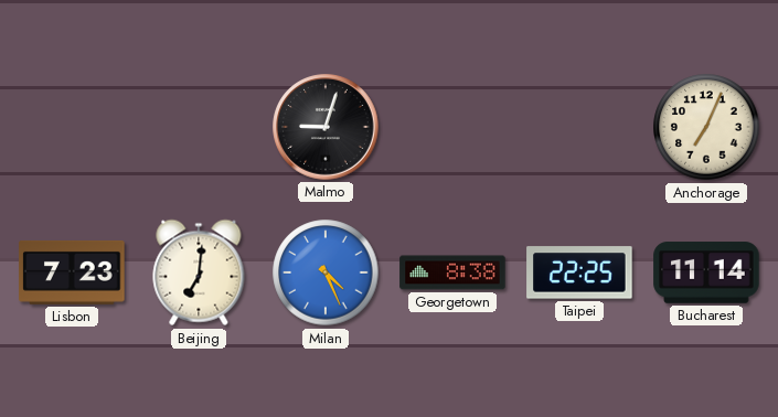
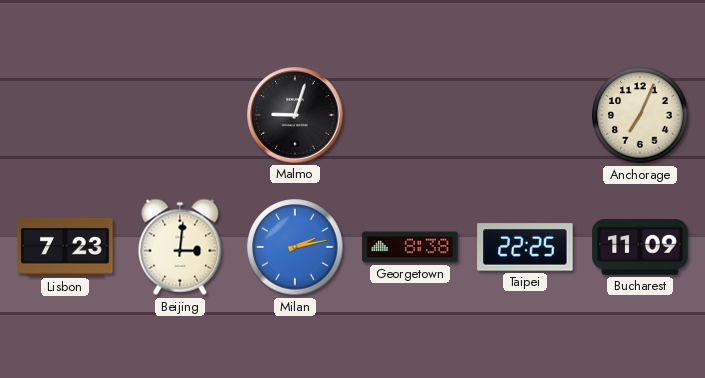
Beijing: 7:01 -> 3:01
Milan: 4:26 -> 2:13
Bucharest: 11:14 -> 11:09
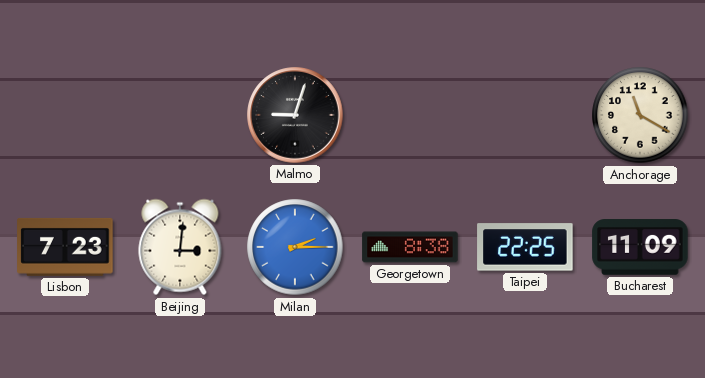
Anchorage: 7:04 -> 11:20
Milan: 2:13 -> 2:15
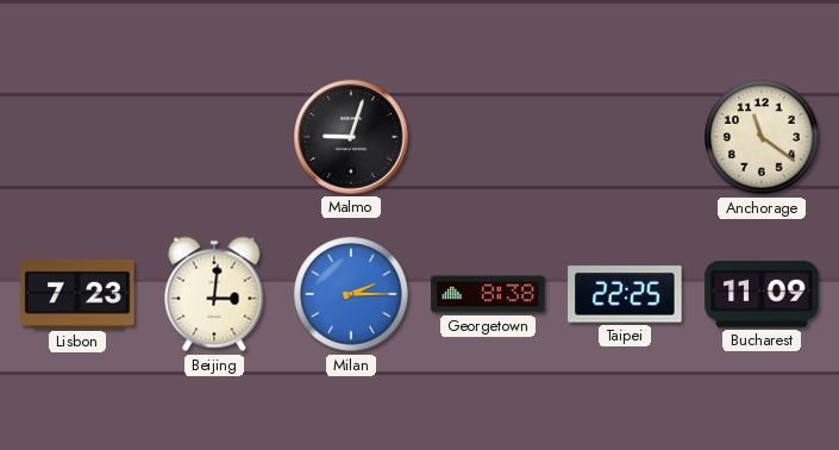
Anchorage: 11:20 -> 11:21
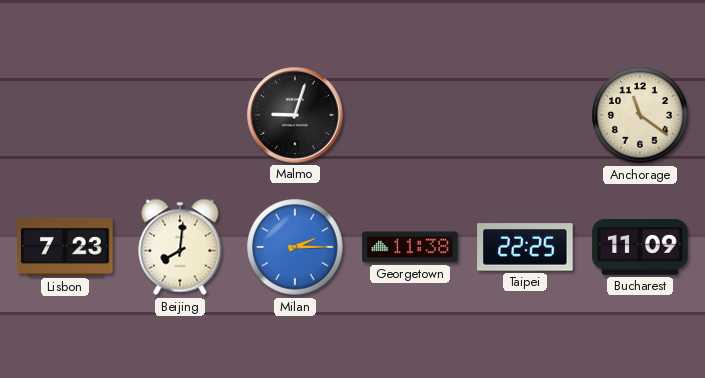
Beijing: 3:01 -> 8:01
Georgetown: 8:38 -> 11:38
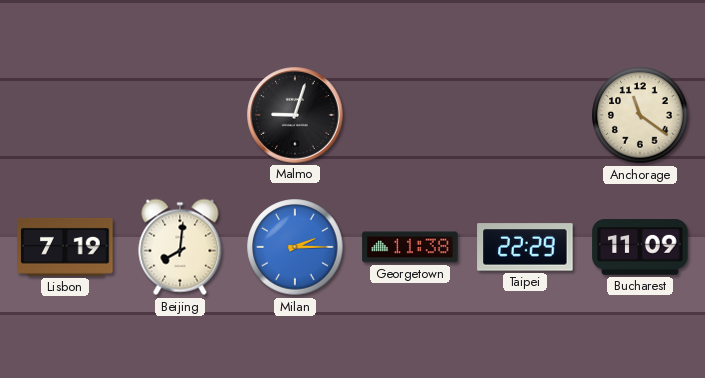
Lisbon: 7:23 -> 7:19
Taipei: 22:25 -> 22:29
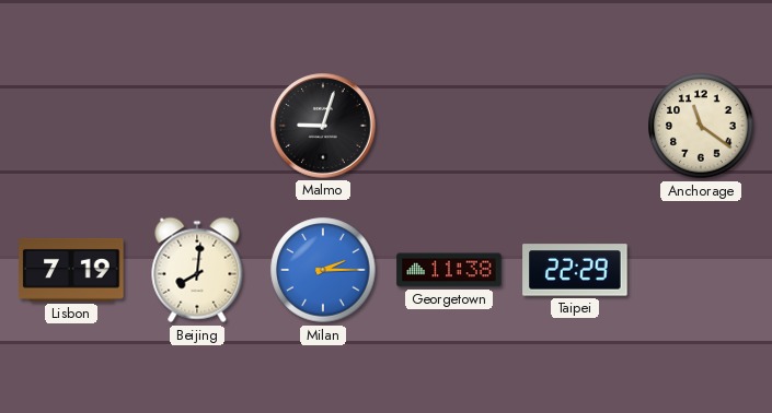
Bucharest: 11:09 -> none
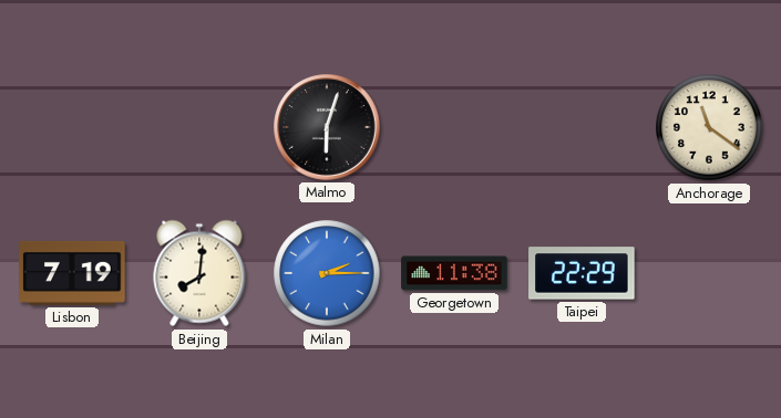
Malmo: 9:03 -> 6:03
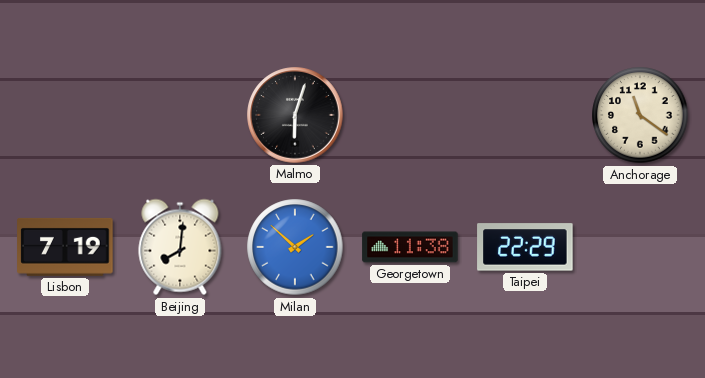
Milan: 2:15 -> 1:52
